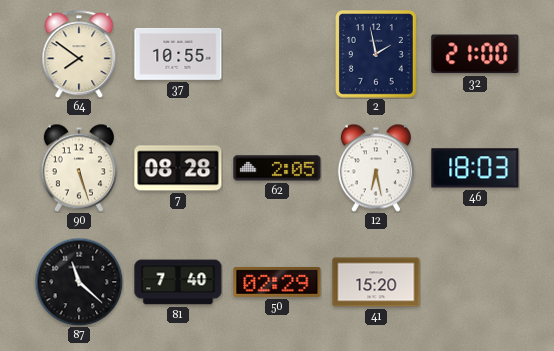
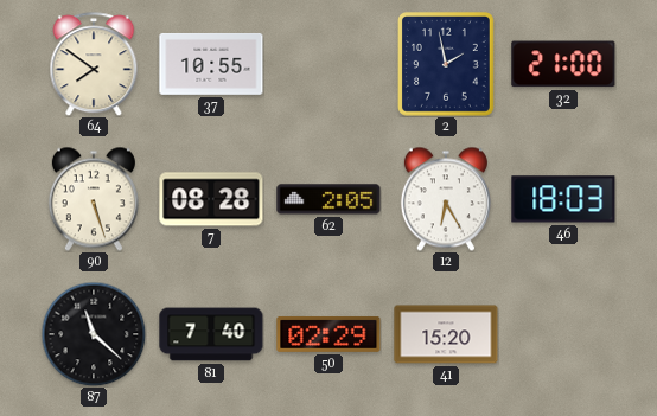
12: 6:28 -> 6:25
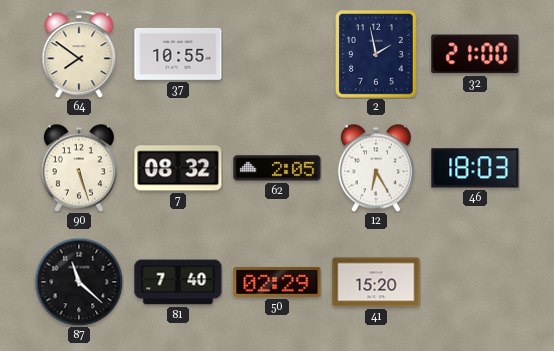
7: 08:28 -> 08:32
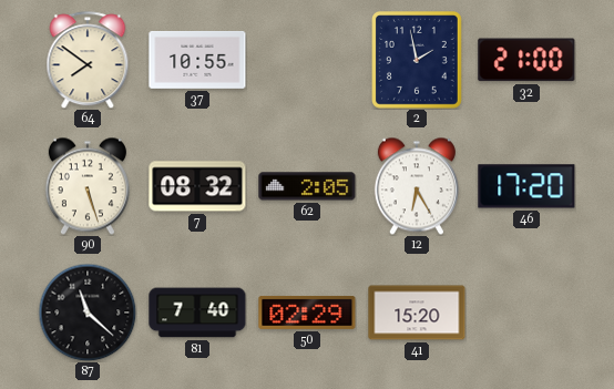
46: 18:03 -> 17:20
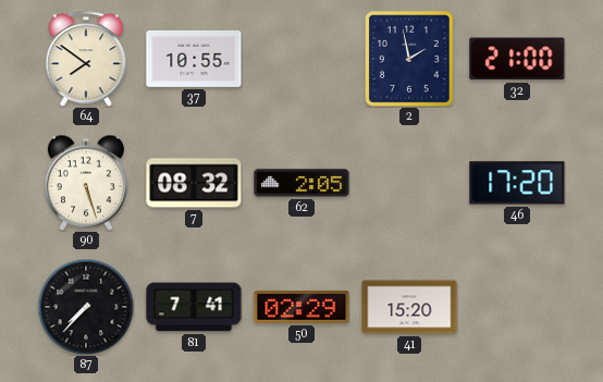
12: 6:25 -> none
87: 11:22 -> 7:37
81: 7:40 -> 7:41
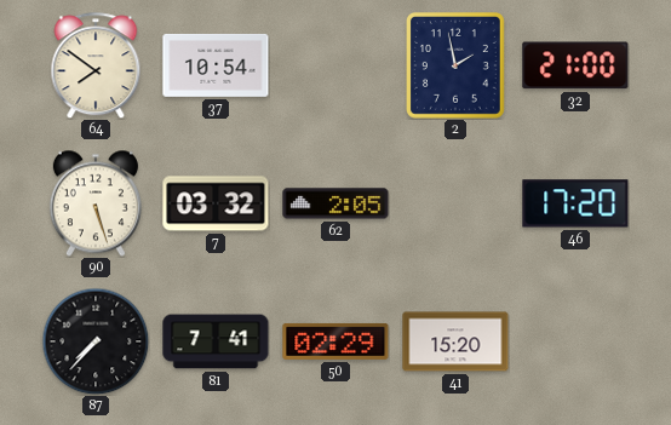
37: 10:55 -> 10:54
7: 08:32 -> 03:32
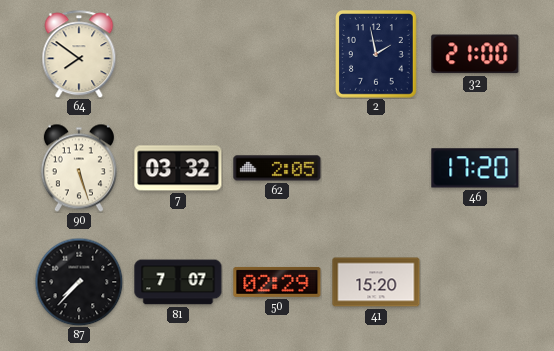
37: 10:54 -> none
81: 7:41 -> 7:07
